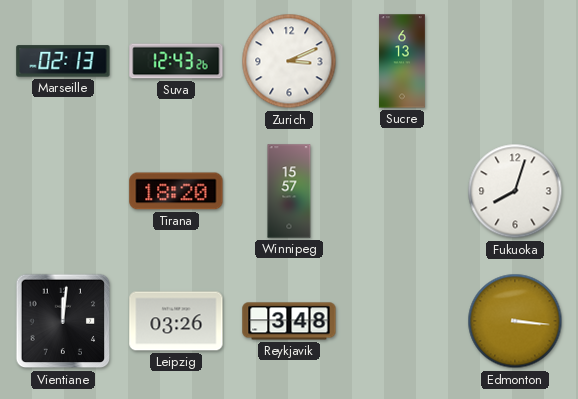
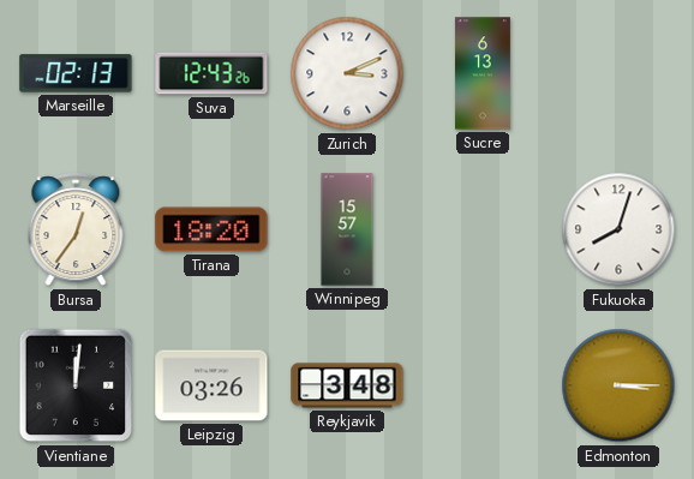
Bursa: none -> 12:36
Edmonton: 3:16 -> 3:15
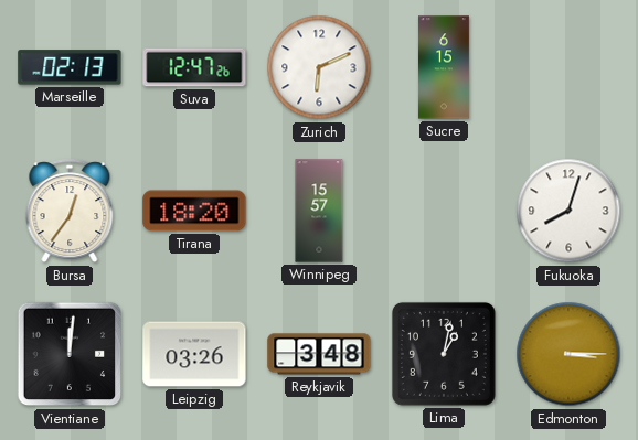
Suva: 12:43 -> 12:47
Zurich: 3:11 -> 6:11
Sucre: 6:13 -> 6:15
Lima: none -> 1:02
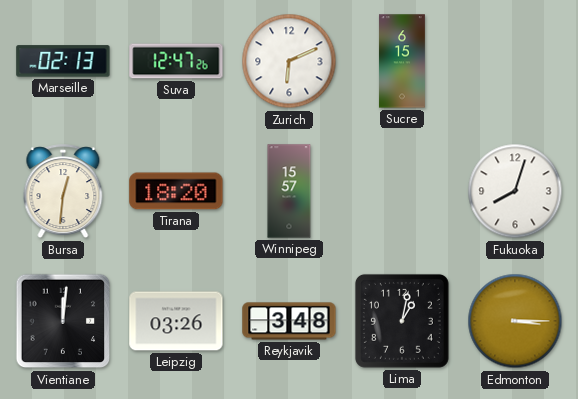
Bursa: 12:36 -> 12:31
